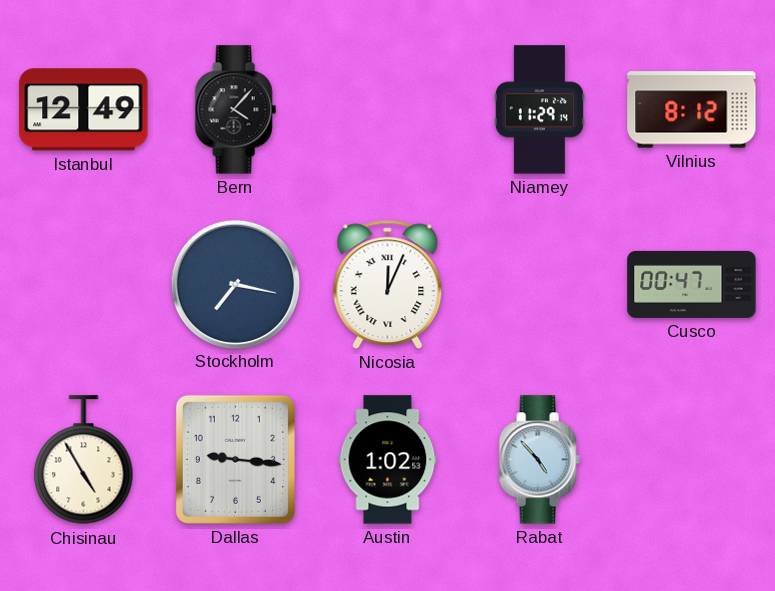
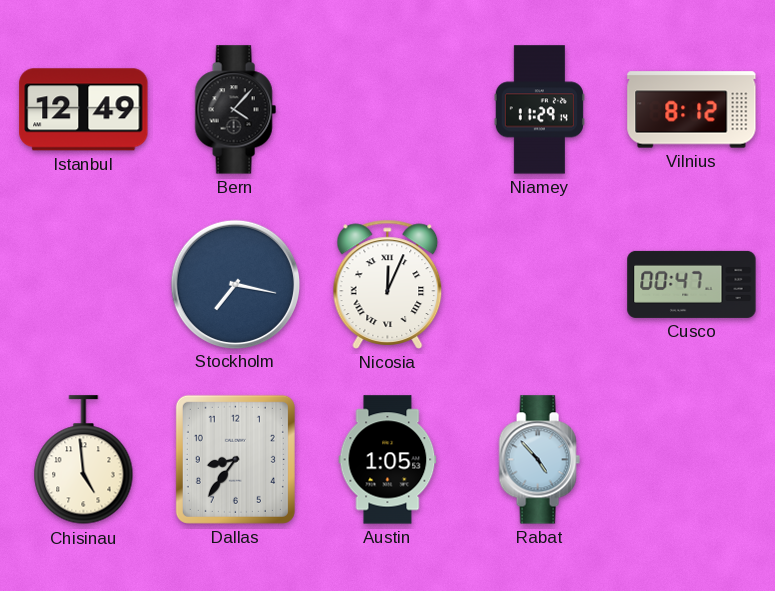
Chisinau: 4:55 -> 4:59
Dallas: 9:16 -> 8:36
Austin: 1:02 -> 1:05
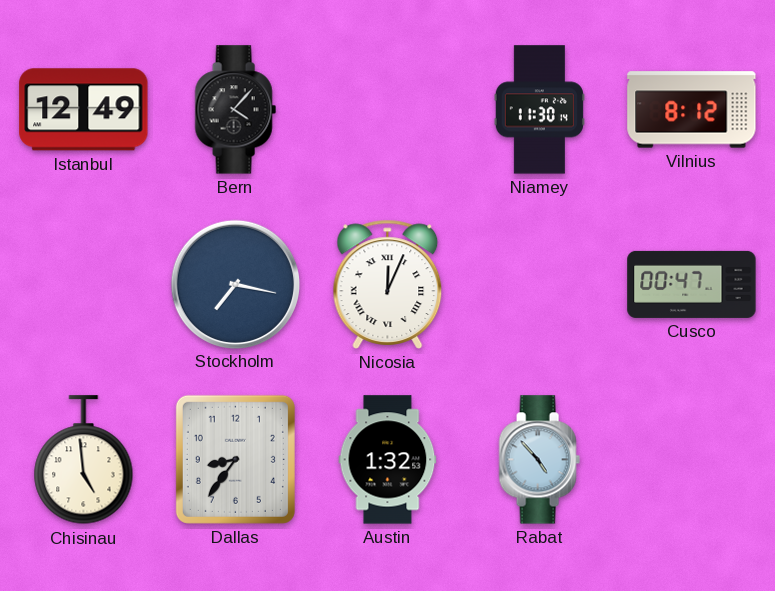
Niamey: 11:29 -> 11:30
Austin: 1:05 -> 1:32
